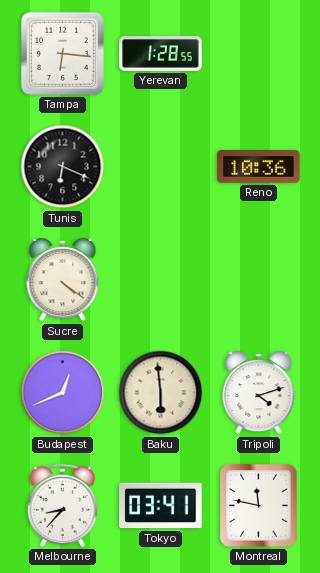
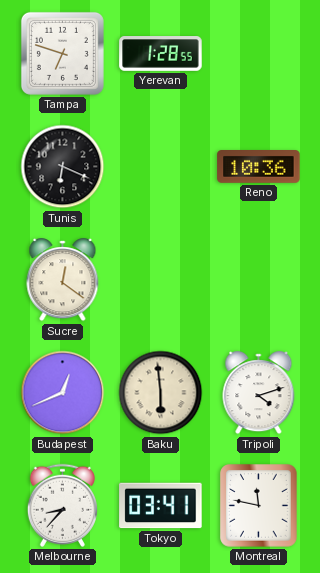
Tampa: 6:16 -> 6:48
Sucre: 4:21 -> 12:21
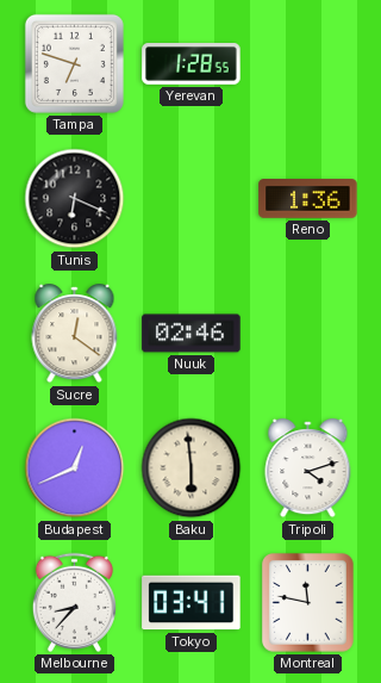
Reno: 10:36 -> 1:36
Nuuk: none -> 02:46
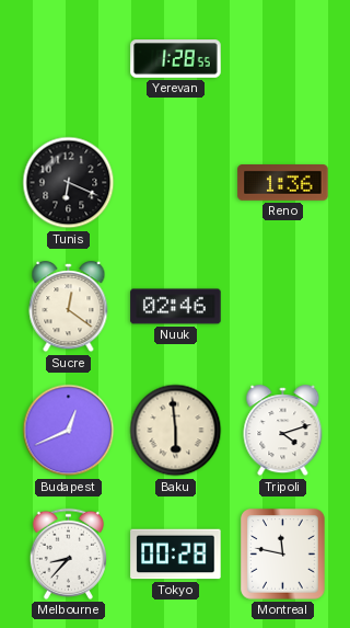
Tampa: 6:48 -> none
Tokyo: 03:41 -> 00:28
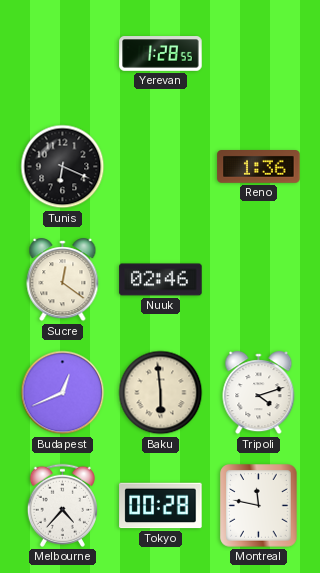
Melbourne: 8:37 -> 4:37
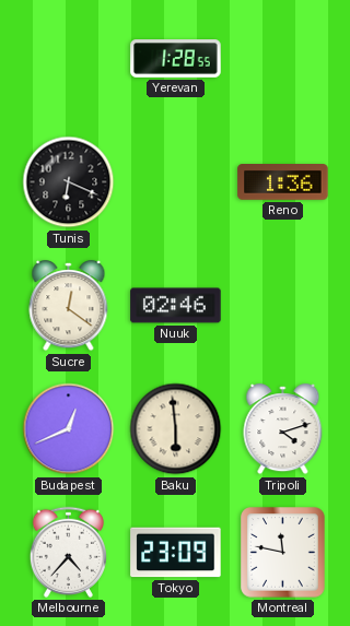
Tokyo: 00:28 -> 23:09
